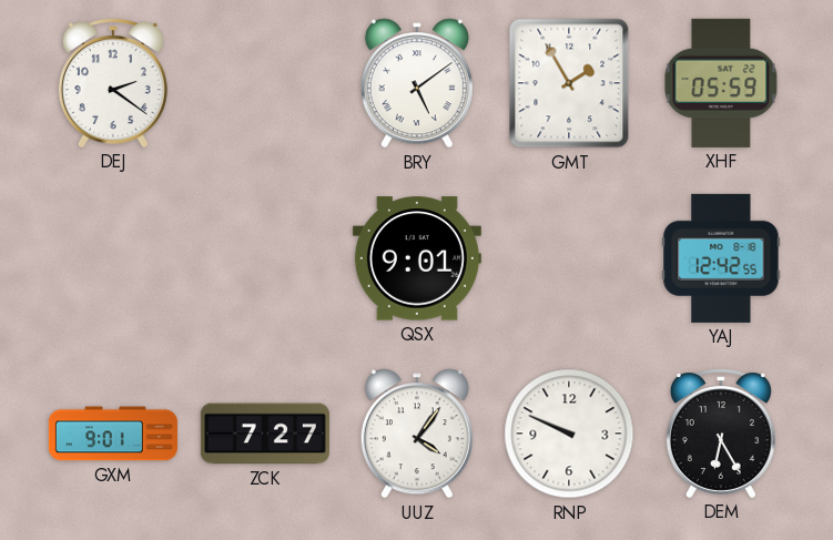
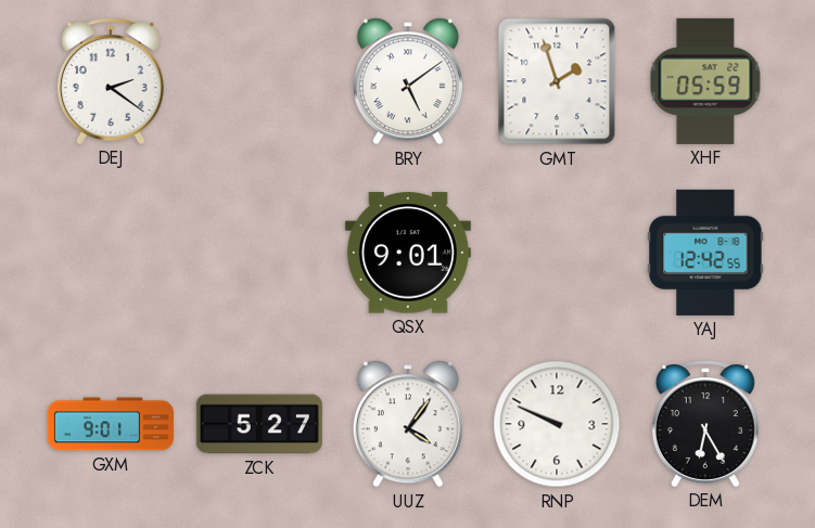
GMT: 1:55 -> 1:57
ZCK: 7:27 -> 5:27
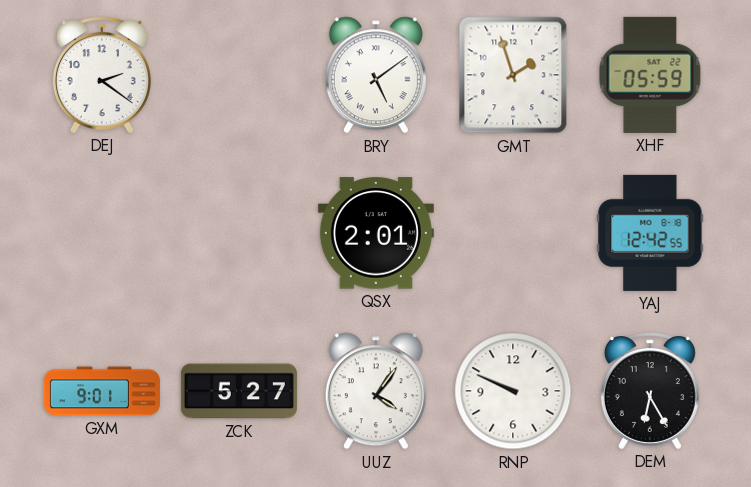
QSX: 9:01 -> 2:01
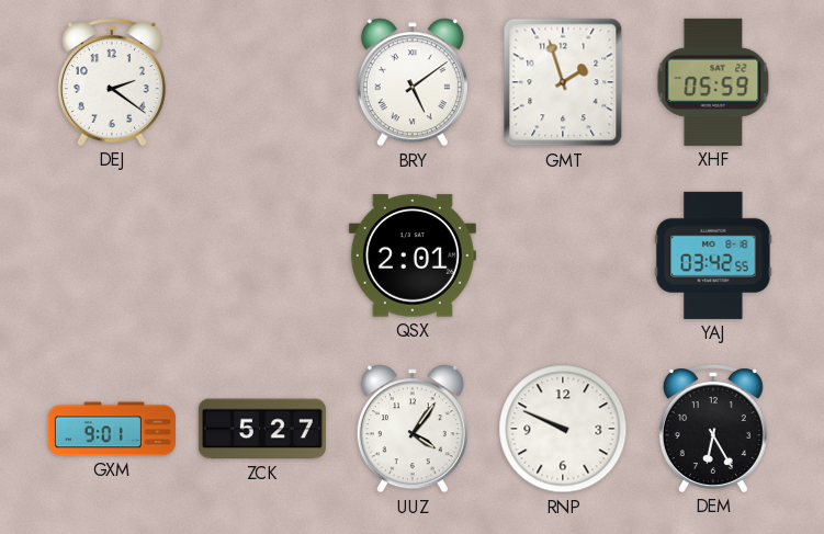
YAJ: 12:42 -> 03:42
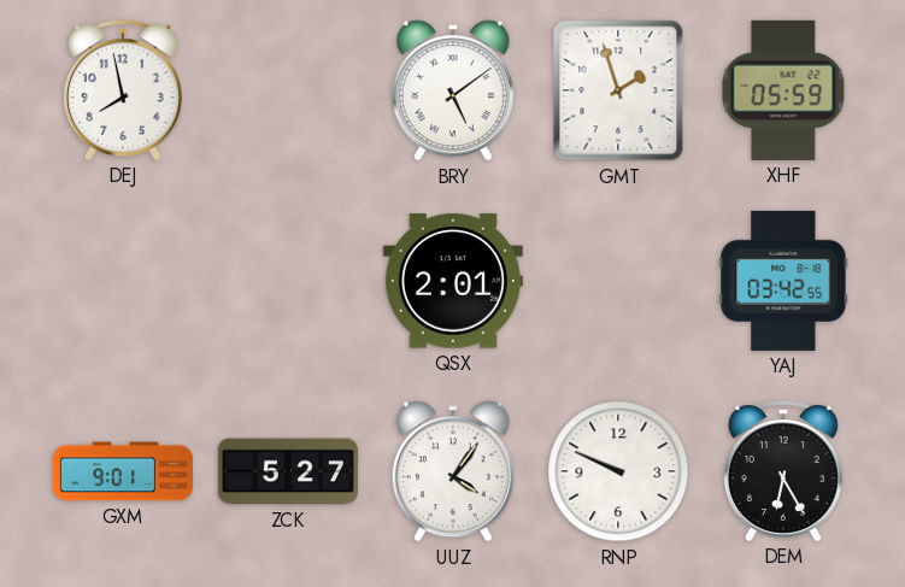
DEJ: 2:21 -> 7:58
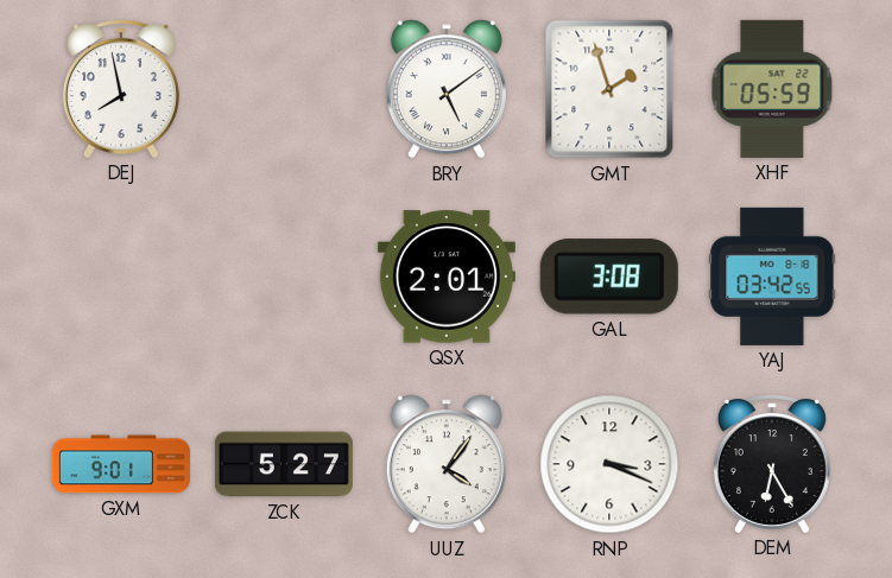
GAL: none -> 3:08
RNP: 9:49 -> 3:19
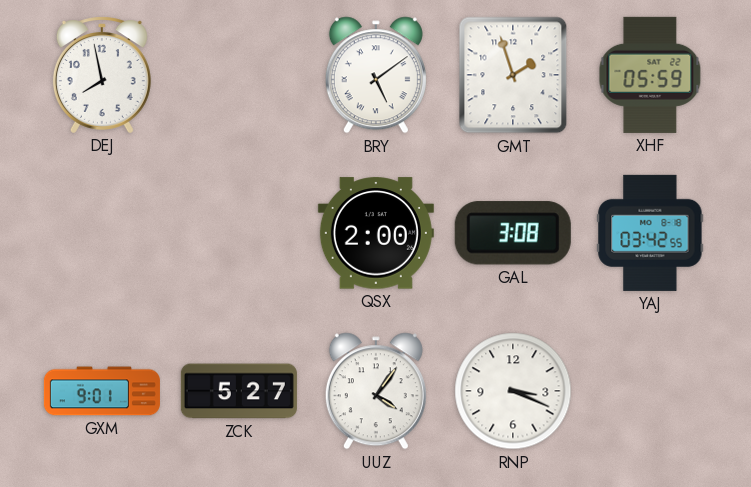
QSX: 2:01 -> 2:00
DEM: 6:25 -> none
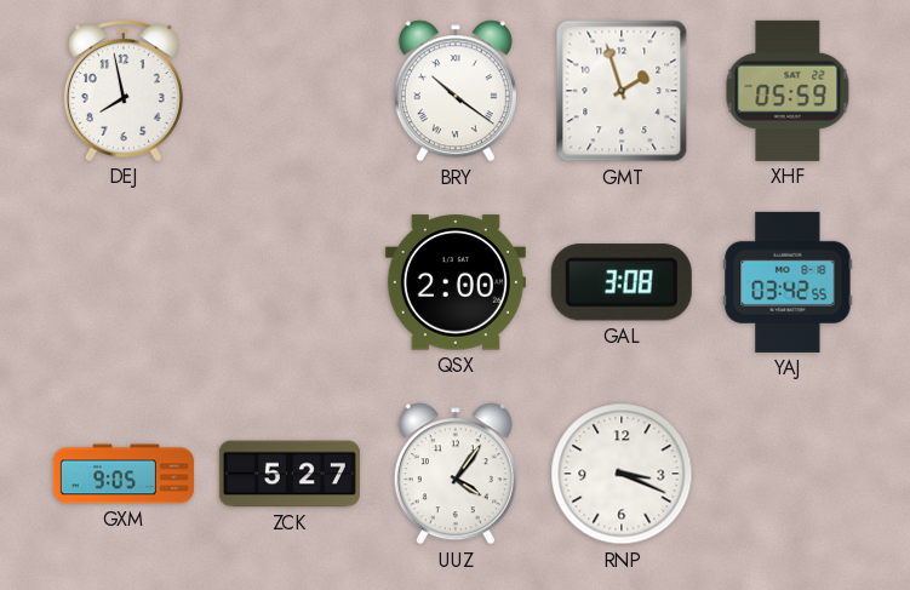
BRY: 5:09 -> 10:21
GXM: 9:01 -> 9:05
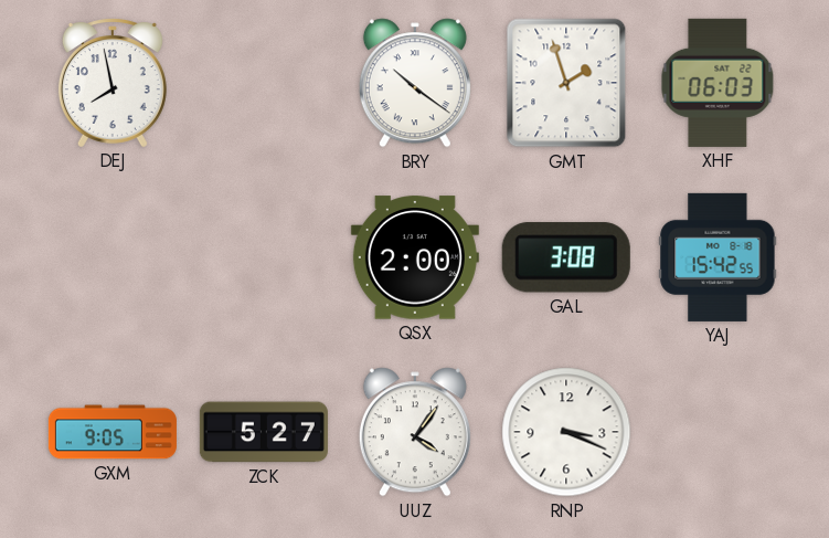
XHF: 05:59 -> 06:03
YAJ: 03:42 -> 15:42
